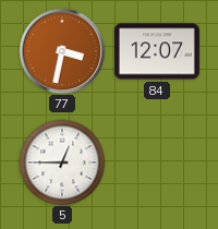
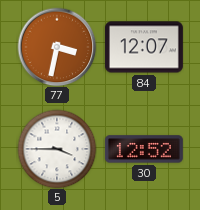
5: 12:45 -> 3:45
30: none -> 12:52
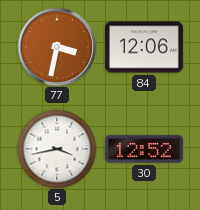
84: 12:07 -> 12:06
5: 3:45 -> 3:43
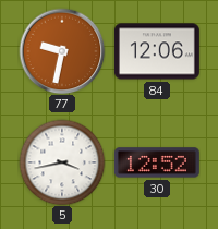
77: 3:32 -> 9:32
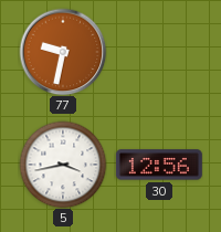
84: 12:06 -> none
30: 12:52 -> 12:56
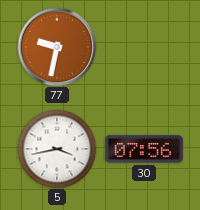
30: 12:56 -> 07:56
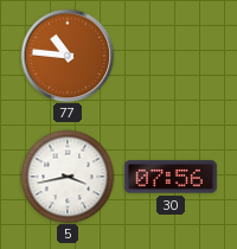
77: 9:32 -> 10:46
